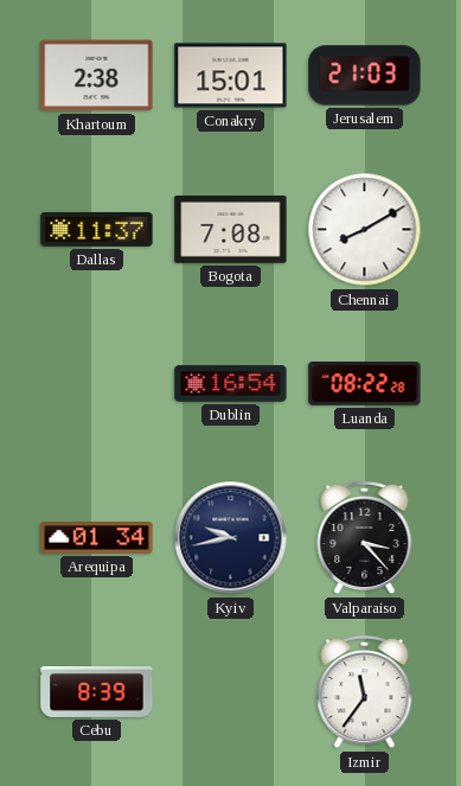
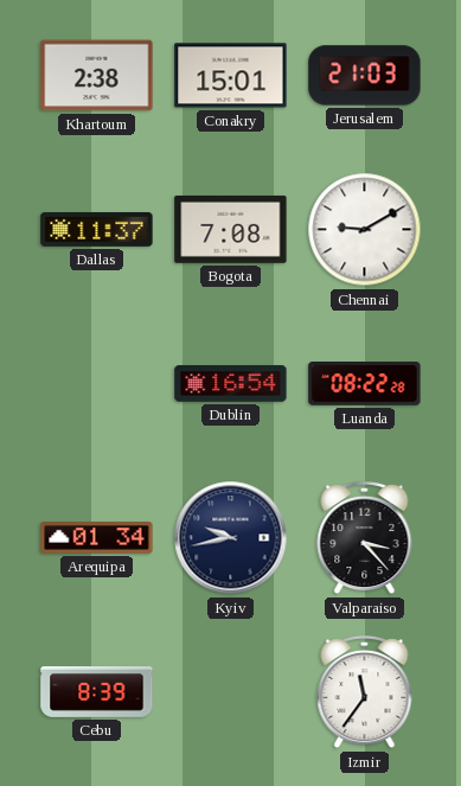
Chennai: 8:10 -> 9:10
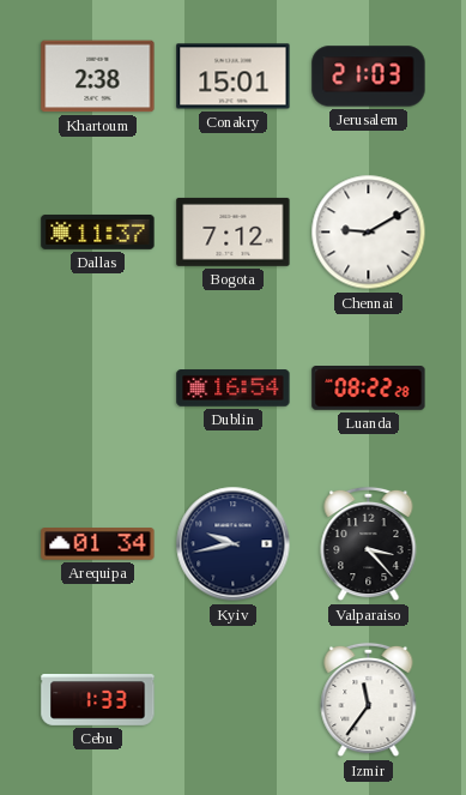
Bogota: 7:08 -> 7:12
Cebu: 8:39 -> 1:33
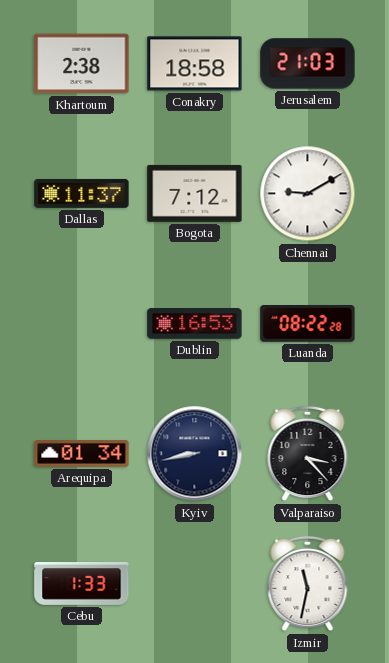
Conakry: 15:01 -> 18:58
Dublin: 16:54 -> 16:53
Kyiv: 9:43 -> 8:43
Izmir: 11:36 -> 11:32
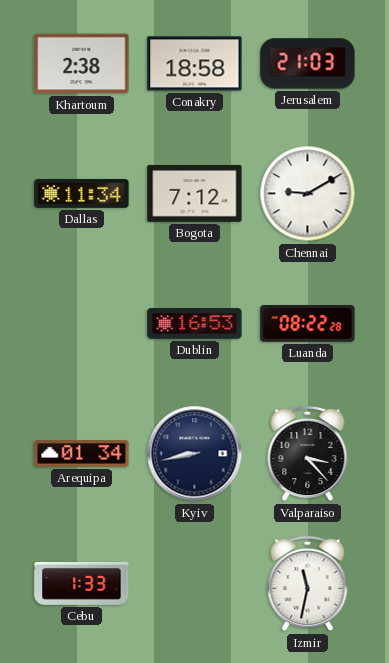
Dallas: 11:37 -> 11:34
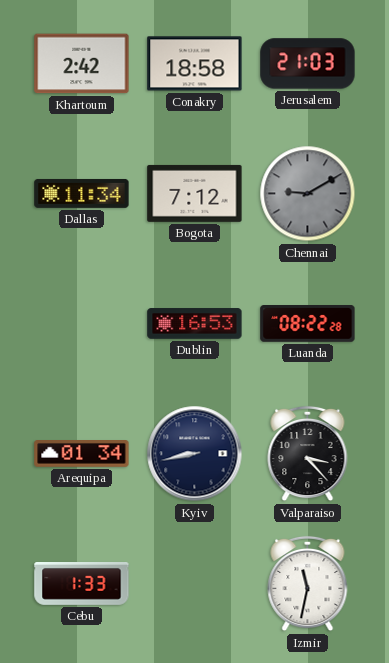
Khartoum: 2:38 -> 2:42
Chennai dial: white -> grey
